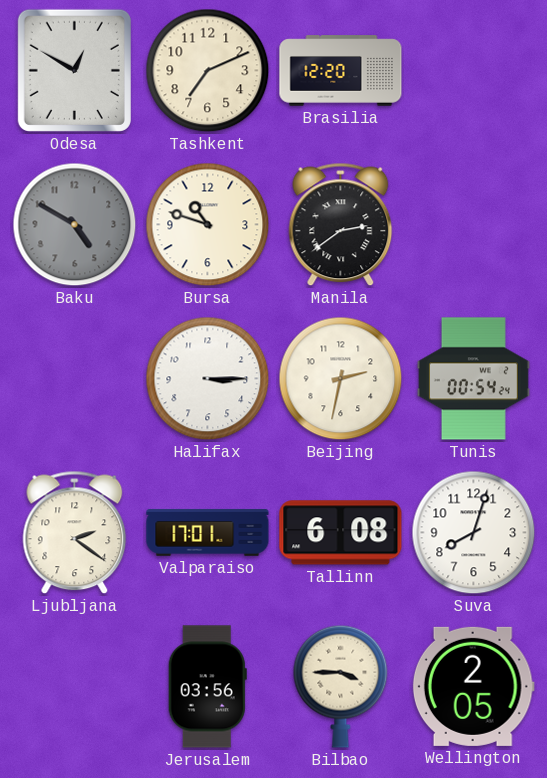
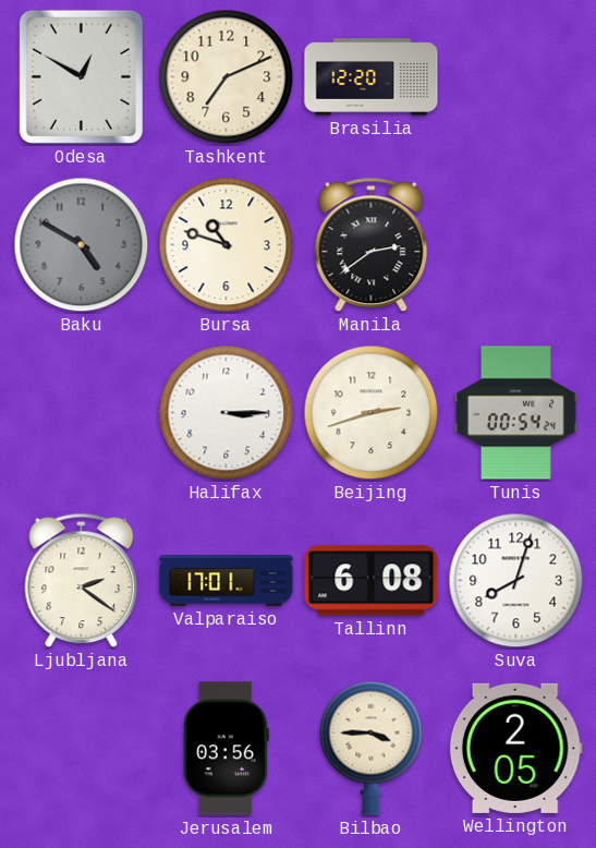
Beijing: 2:32 -> 2:42
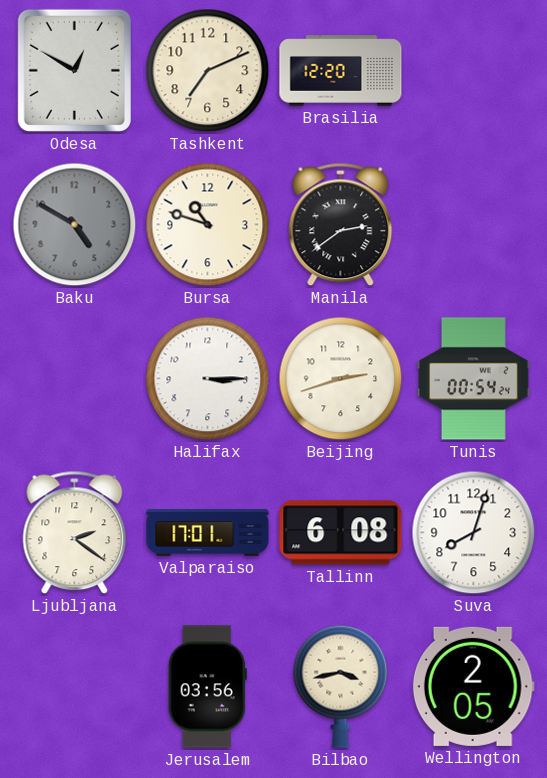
Bilbao: 3:45 -> 3:43
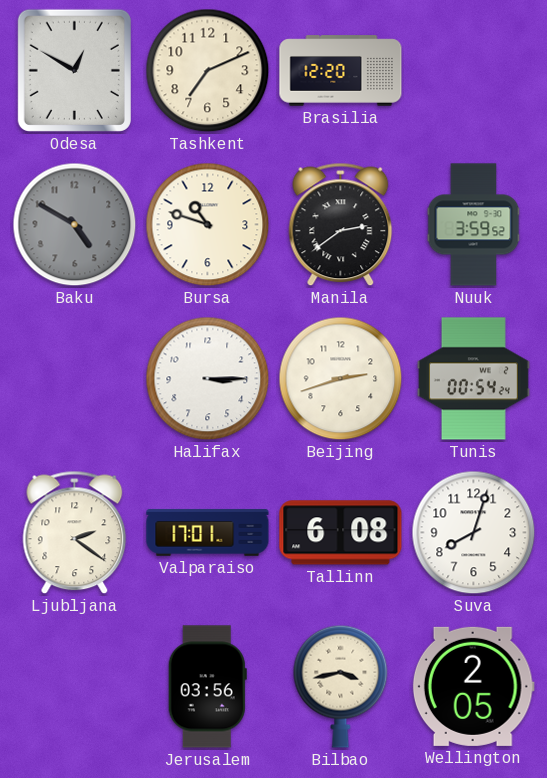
Nuuk: none -> 3:59
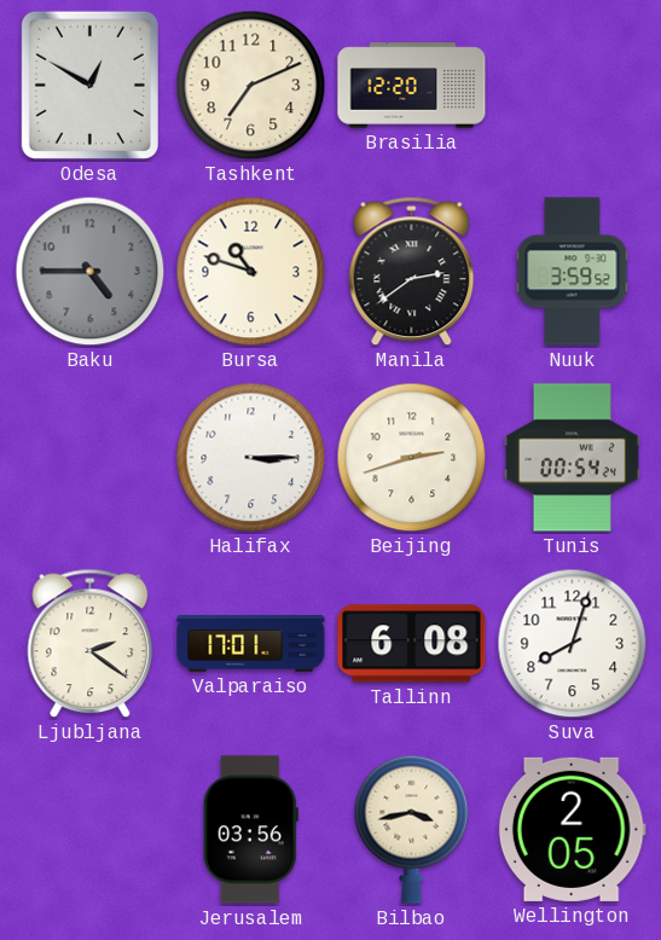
Baku: 4:50 -> 4:45
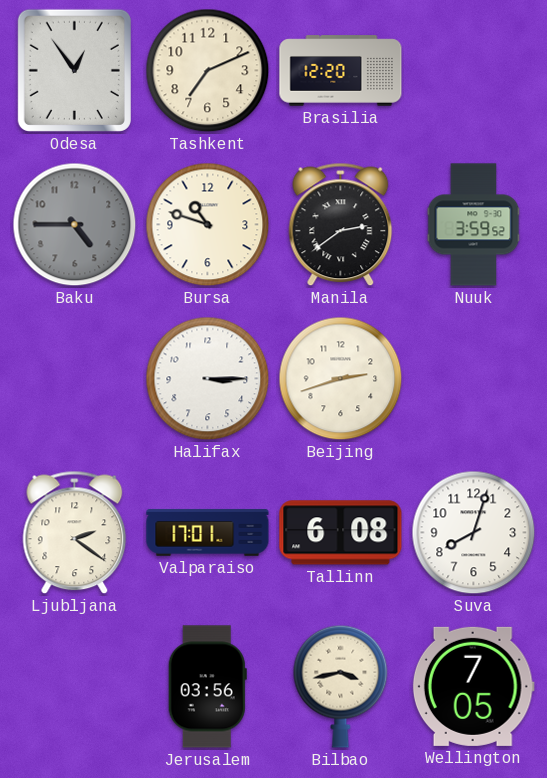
Odesa: 12:50 -> 12:54
Tunis: 00:54 -> none
Wellington: 2:05 -> 7:05
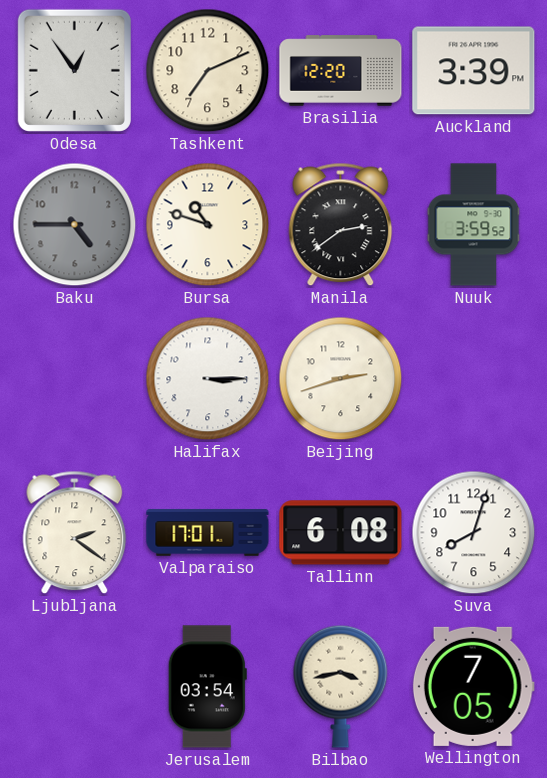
Auckland: none -> 3:39
Jerusalem: 03:56 -> 03:54
